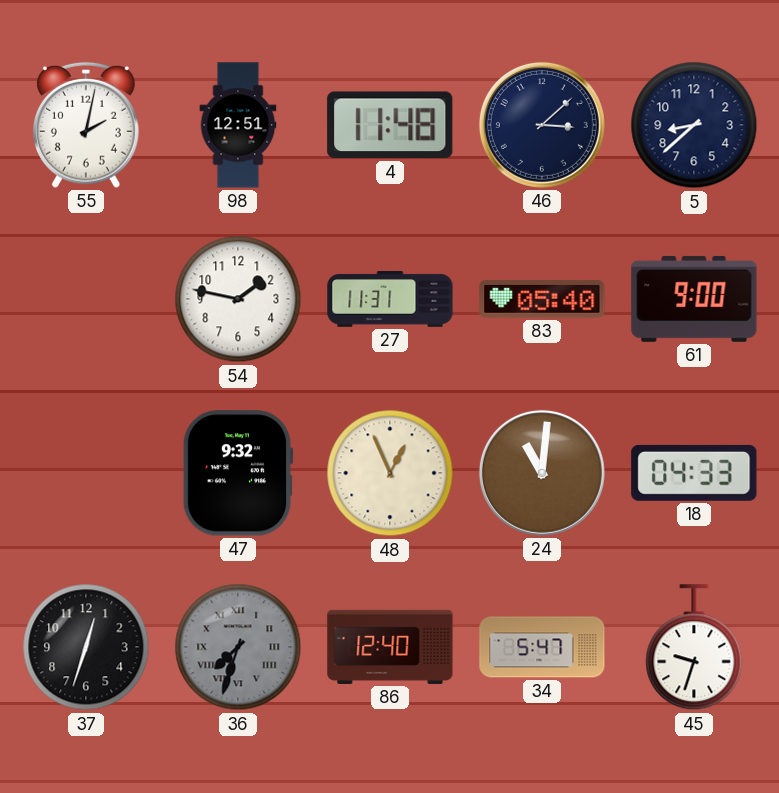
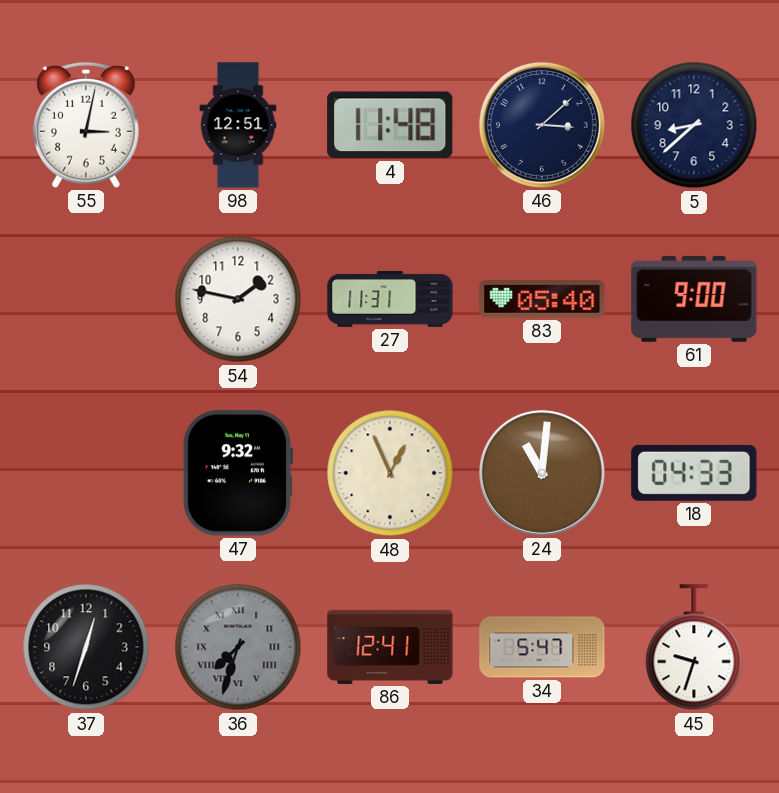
55: 2:02 -> 3:02
86: 12:40 -> 12:41
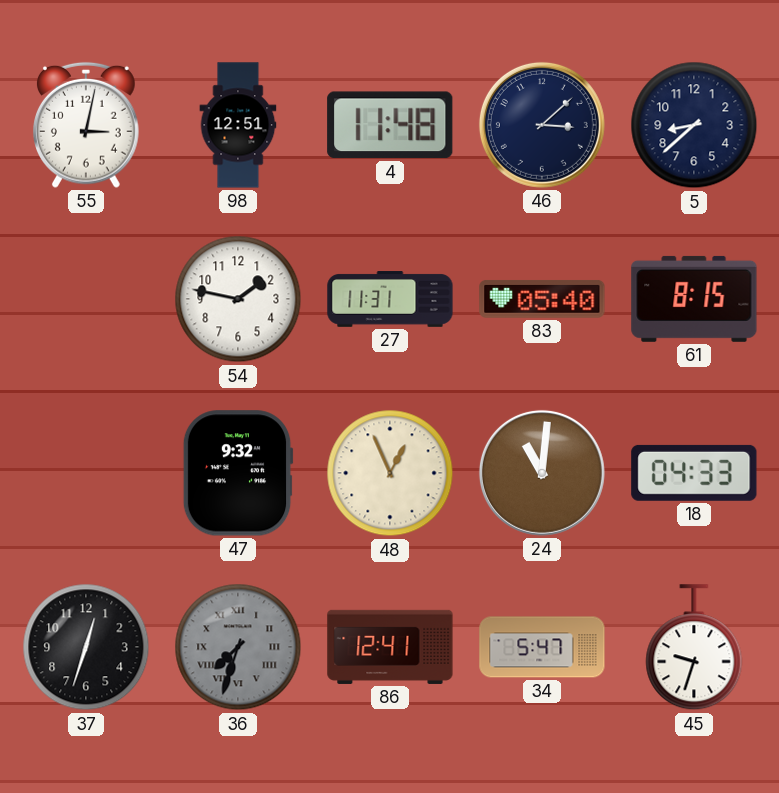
61: 9:00 -> 8:15
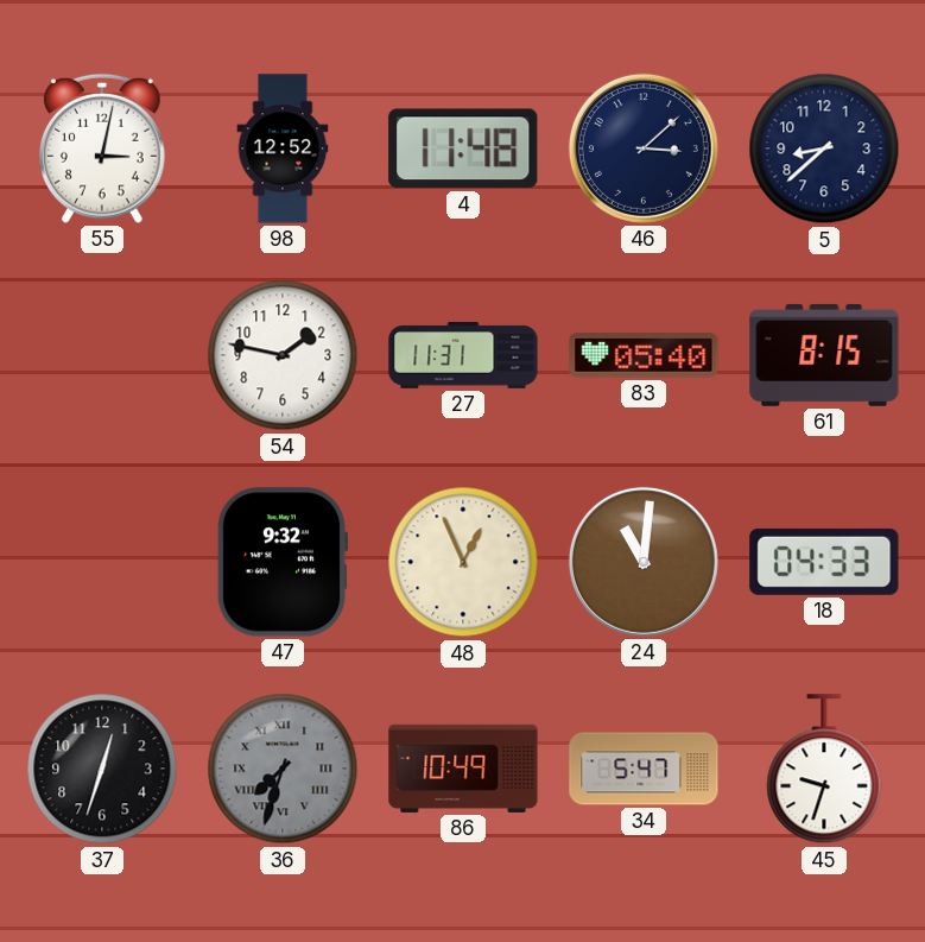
98: 12:51 -> 12:52
86: 12:41 -> 10:49
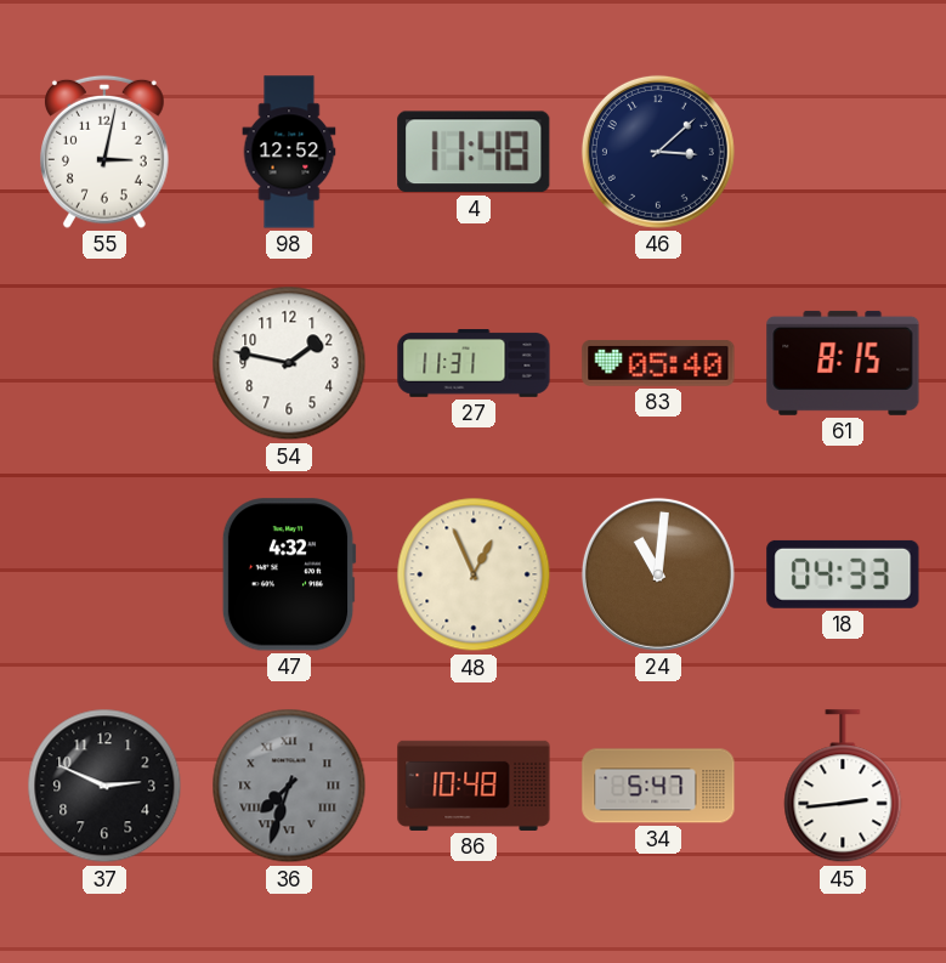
5: 8:38 -> none
47: 9:32 -> 4:32
37: 12:33 -> 2:49
86: 10:49 -> 10:48
45: 9:33 -> 2:44
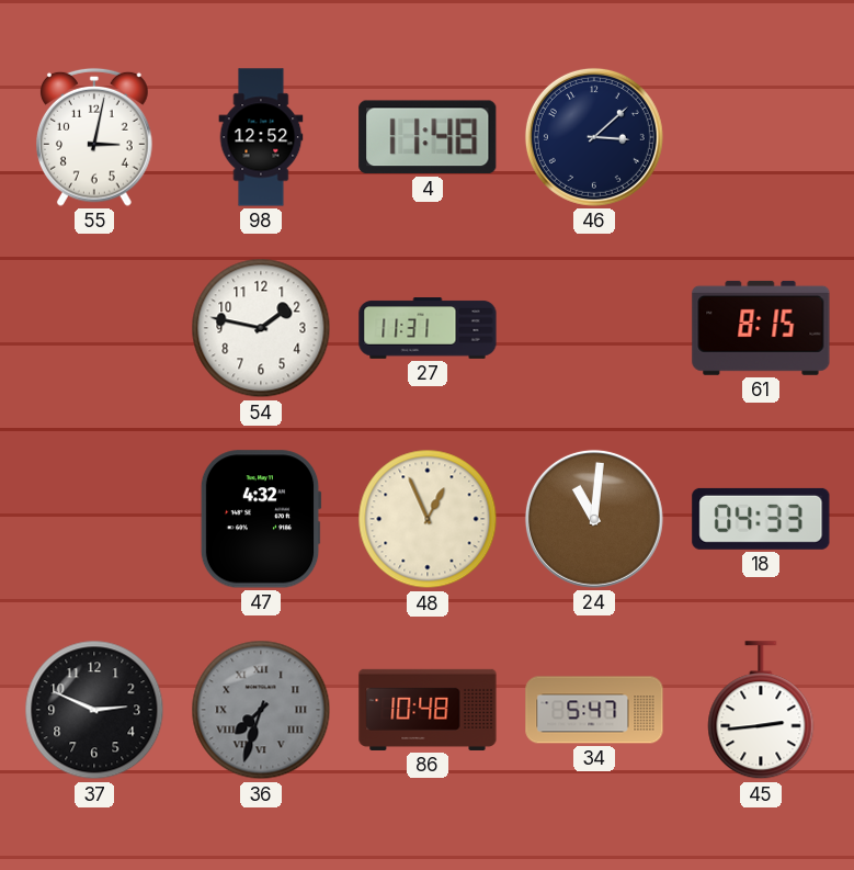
83: 05:40 -> none
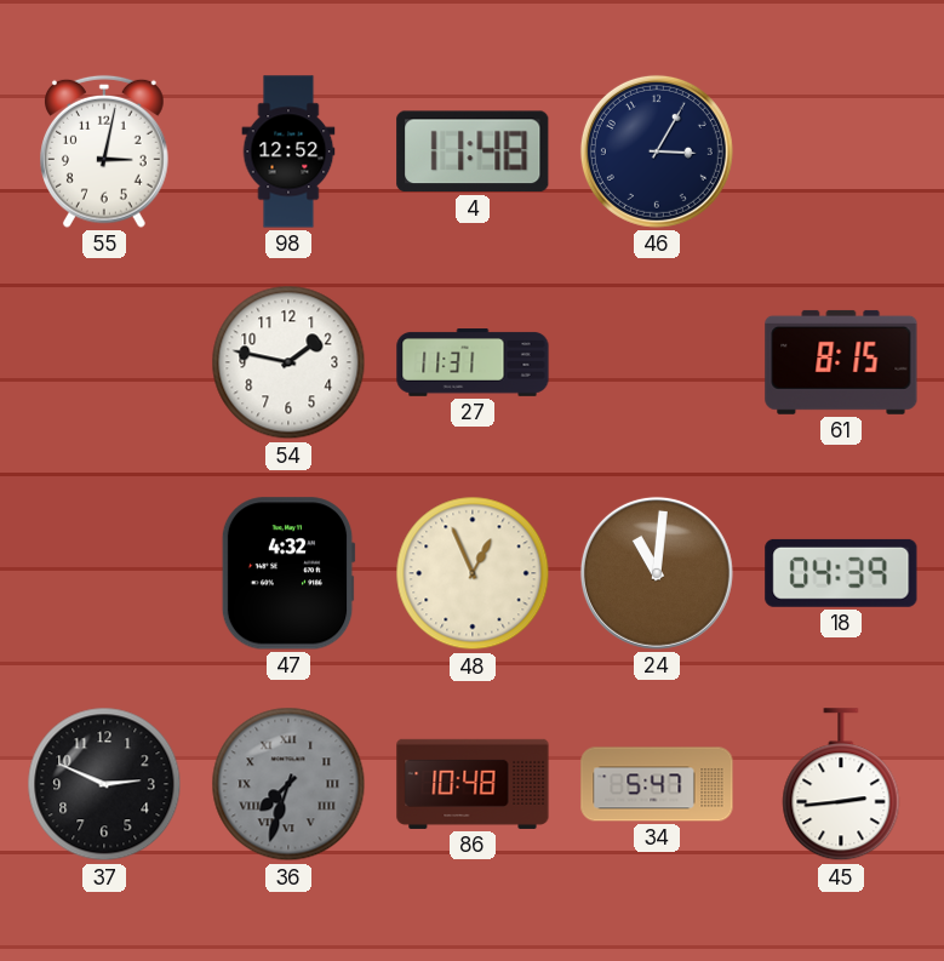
46: 3:08 -> 3:05
18: 04:33 -> 04:39
